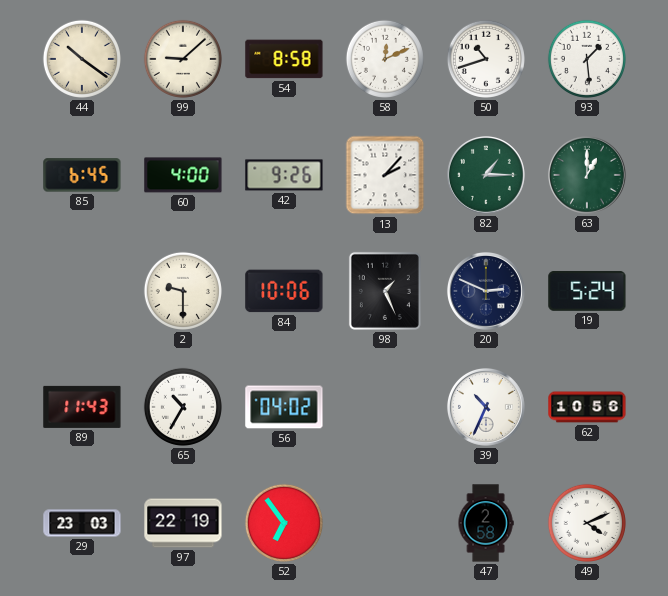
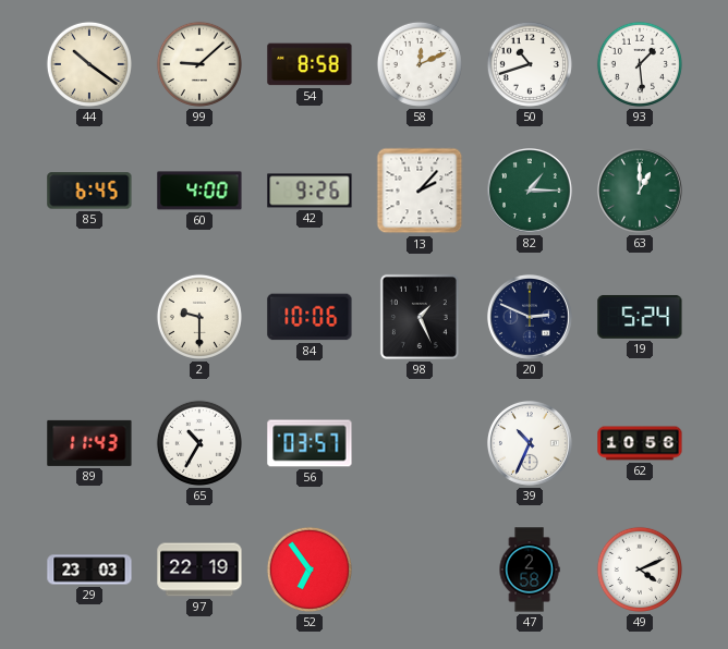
56: 04:02 -> 03:57
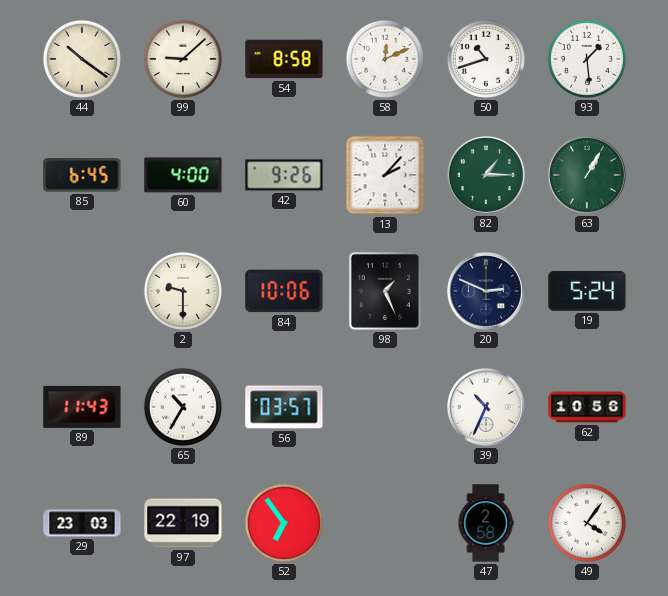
63: 1:00 -> 1:05
49: 4:11 -> 4:06
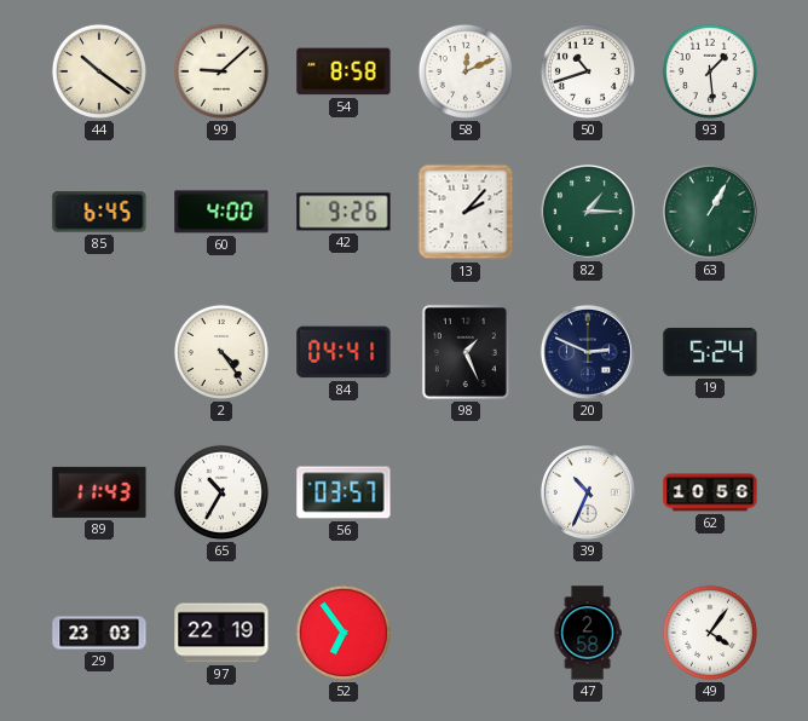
2: 9:30 -> 4:24
84: 10:06 -> 04:41
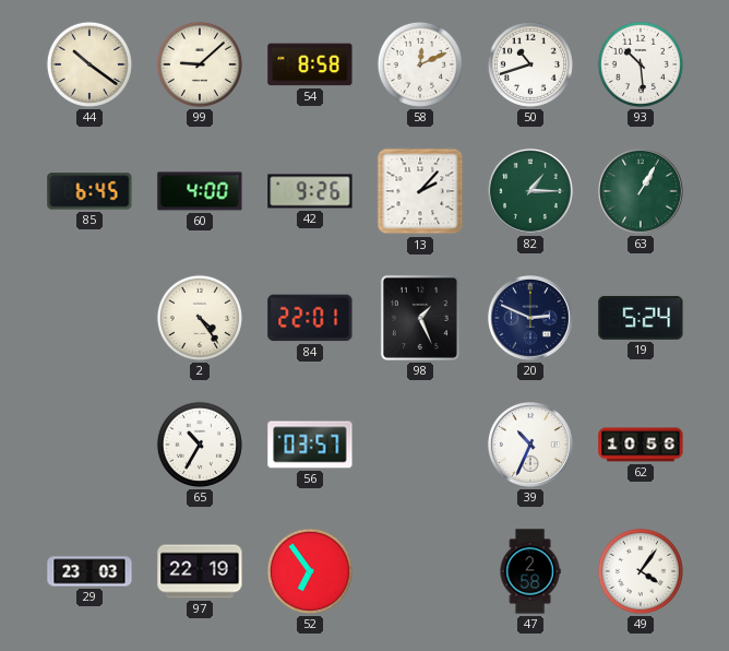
93: 1:29 -> 10:29
84: 04:41 -> 22:01
89: 11:43 -> none
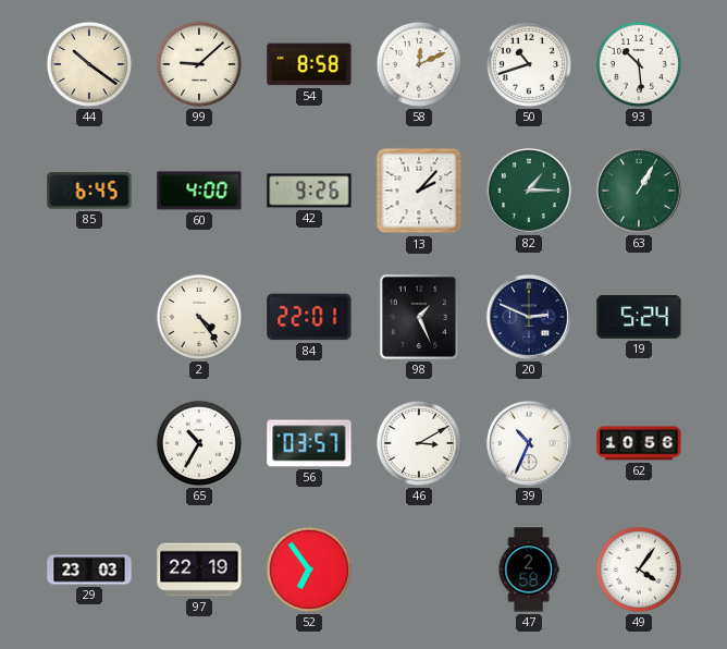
46: none -> 3:10
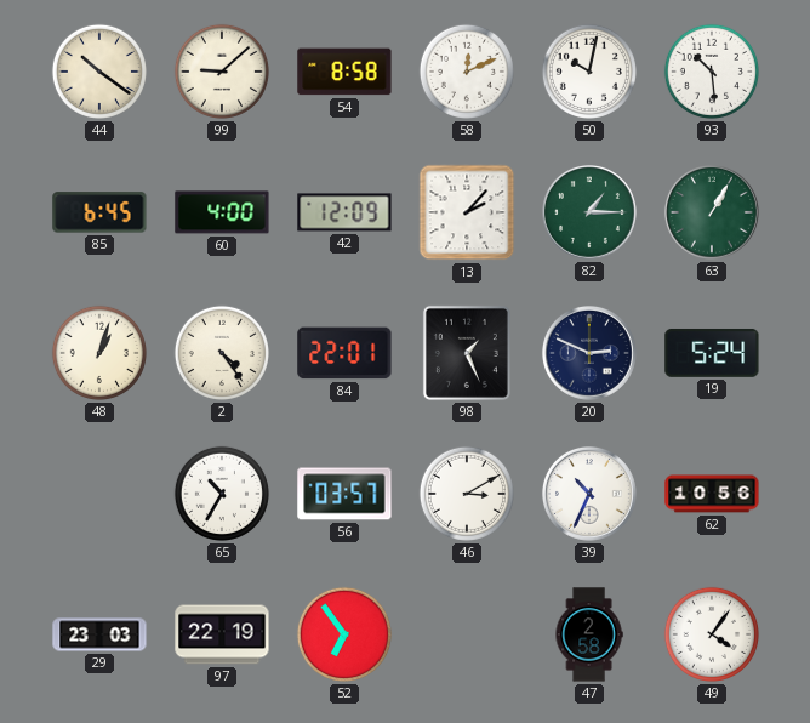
50: 10:42 -> 10:02
42: 9:26 -> 12:09
48: none -> 1:03
